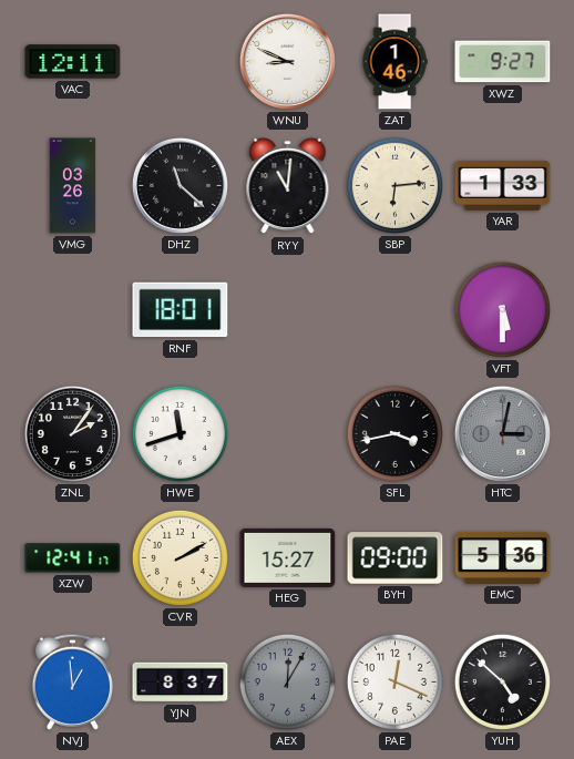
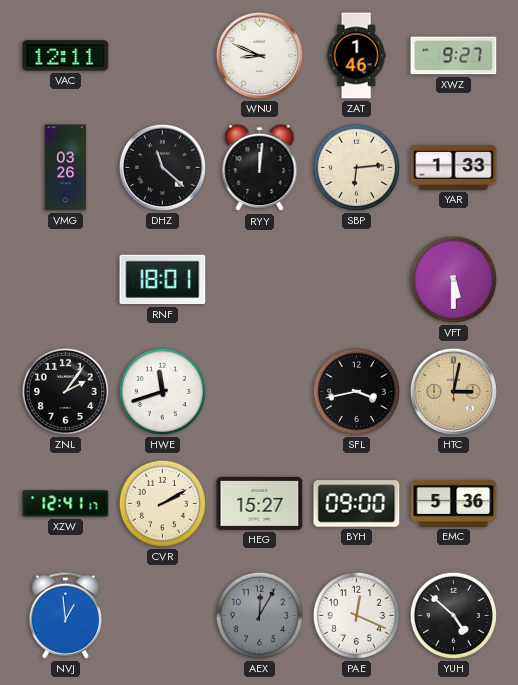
RYY: 11:01 -> 12:01
HTC dial: grey -> champagne
YJN: 8:37 -> none
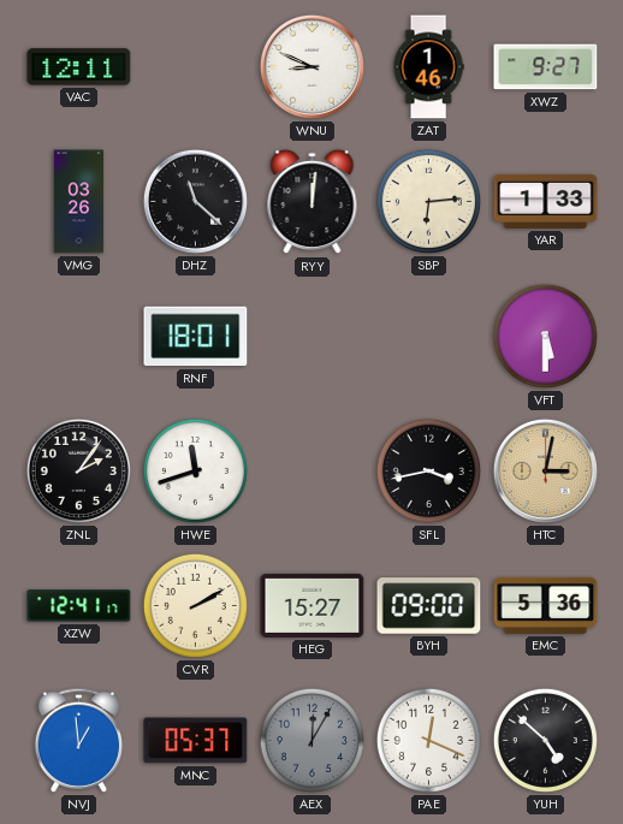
MNC: none -> 05:37
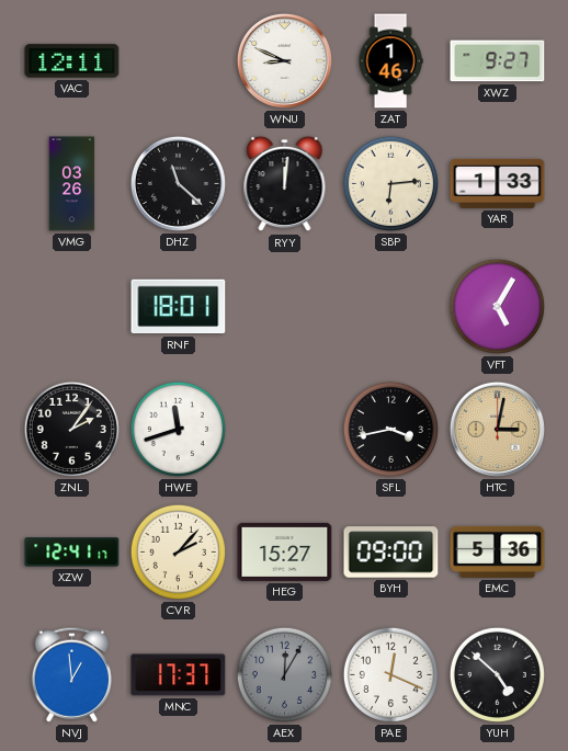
VFT: 5:30 -> 5:05
CVR: 2:10 -> 2:07
MNC: 05:37 -> 17:37
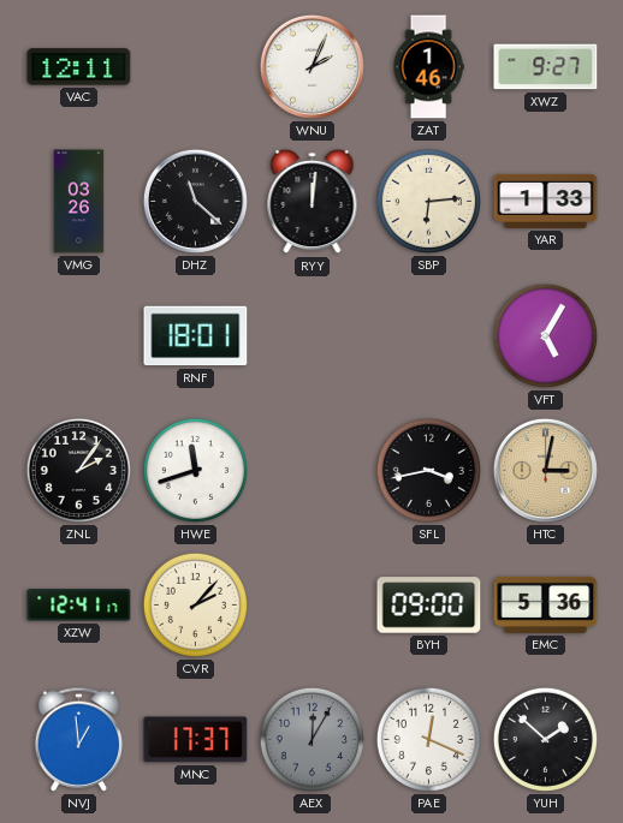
WNU: 8:49 -> 2:04
HEG: 15:27 -> none
YUH: 4:52 -> 1:52
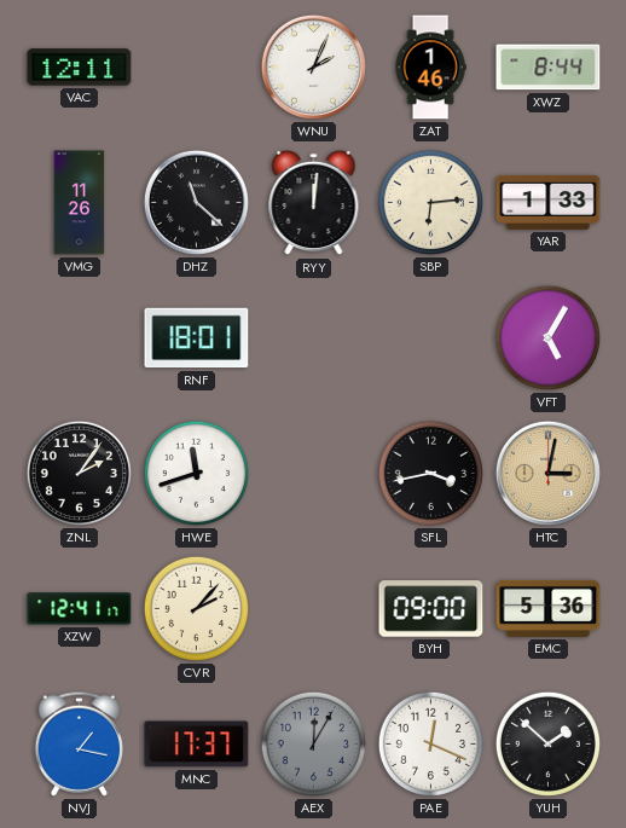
XWZ: 9:27 -> 8:44
VMG: 03:26 -> 11:26
NVJ: 12:59 -> 1:17
